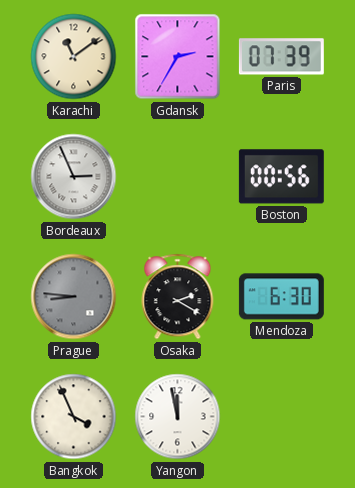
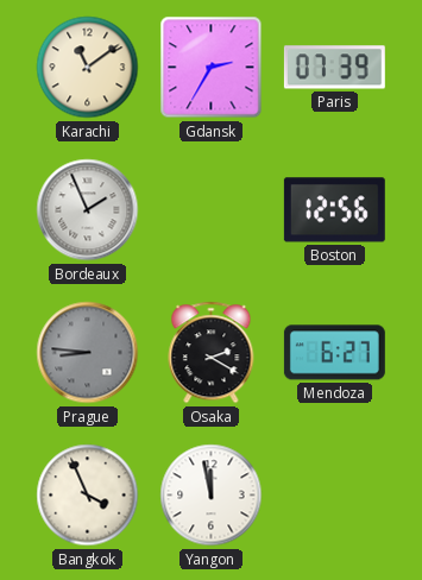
Bordeaux: 2:56 -> 1:56
Boston: 00:56 -> 12:56
Mendoza: 6:30 -> 6:27
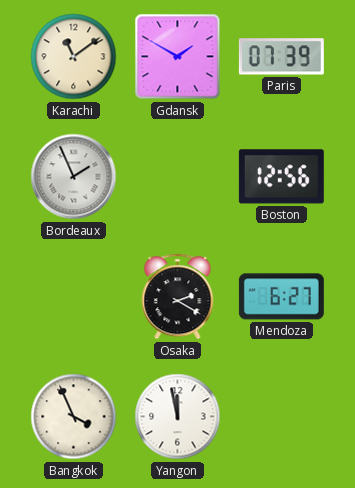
Gdansk: 2:35 -> 1:50
Prague: 8:46 -> none
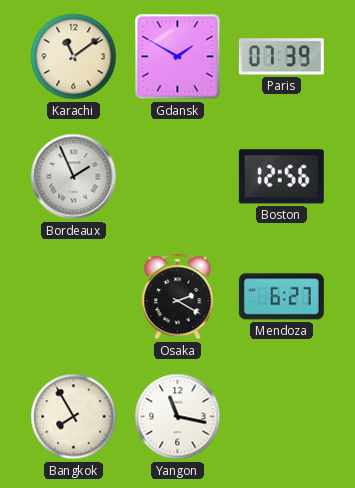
Bangkok: 3:56 -> 7:55
Yangon: 11:58 -> 11:17
